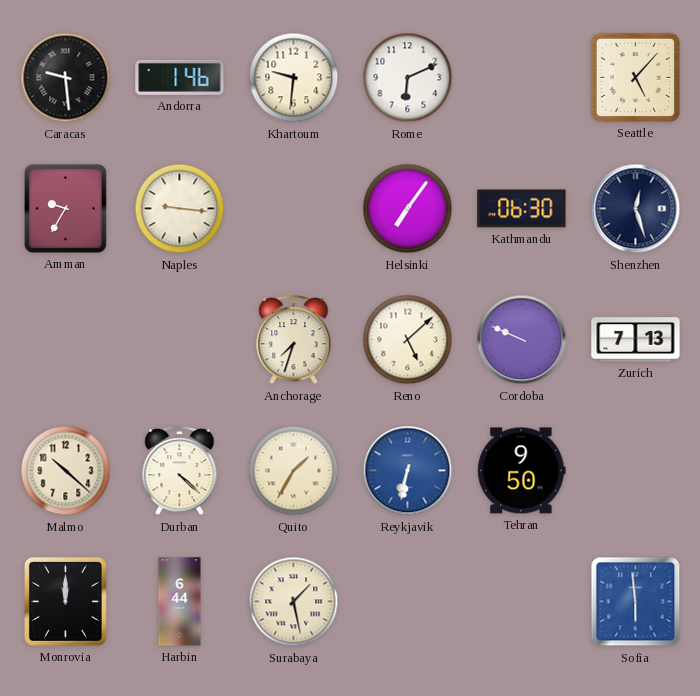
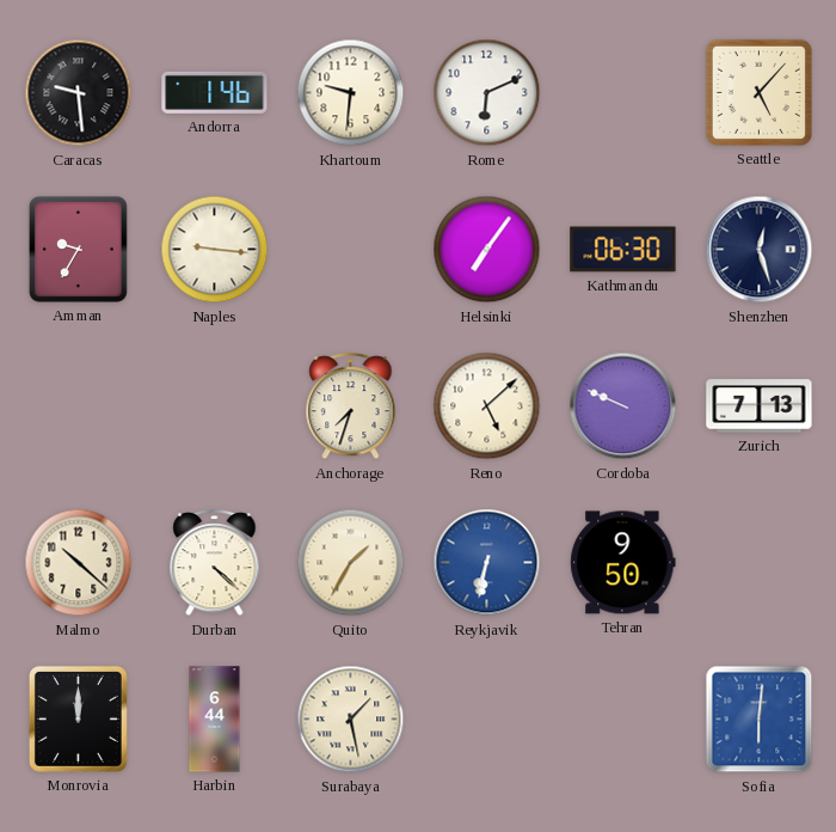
Sofia: 5:59 -> 6:01
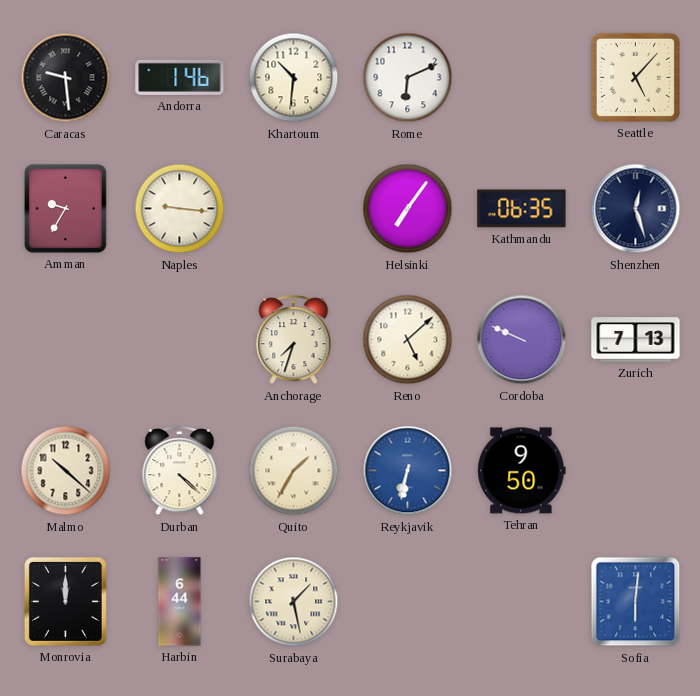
Khartoum: 9:31 -> 10:31
Kathmandu: 06:30 -> 06:35
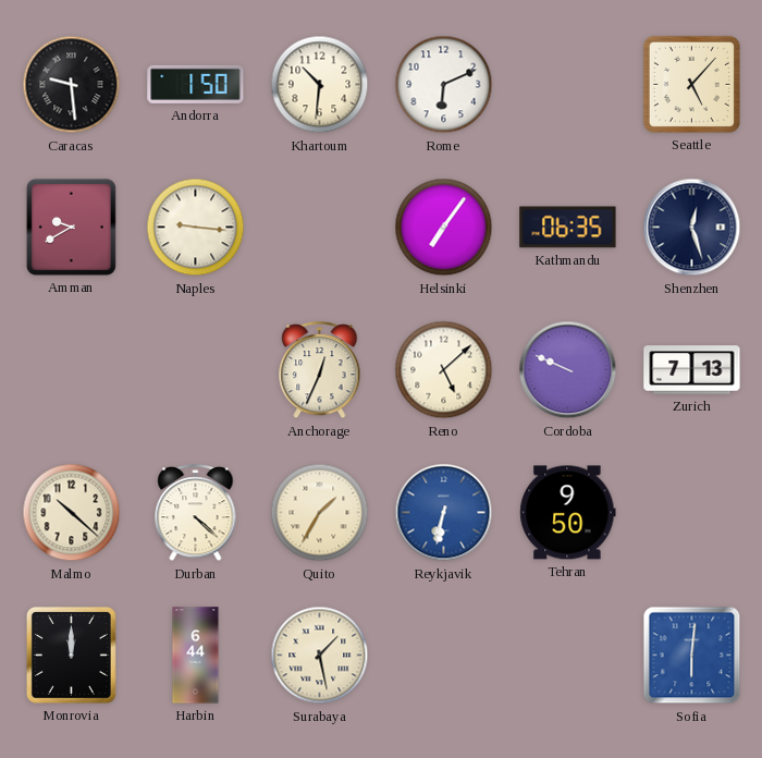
Andorra: 1:46 -> 1:50
Amman: 9:35 -> 9:40
Anchorage: 7:33 -> 12:34
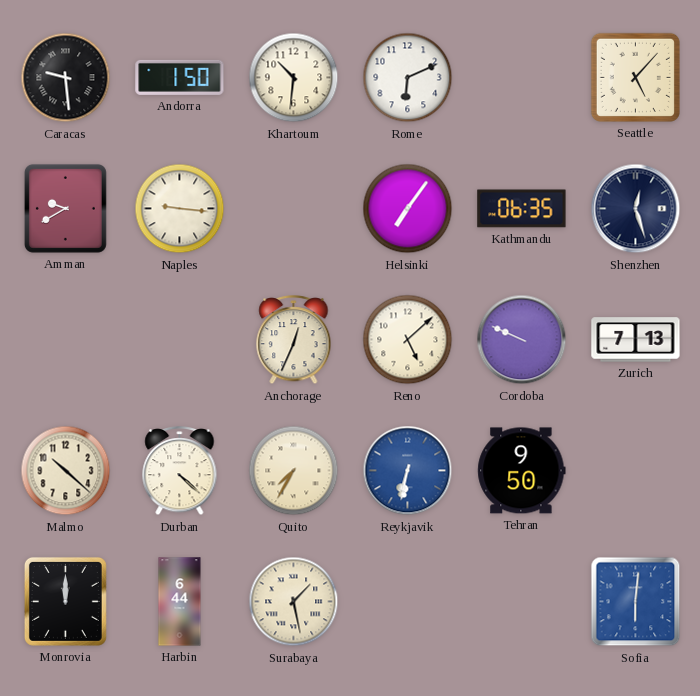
Quito: 1:35 -> 7:35
